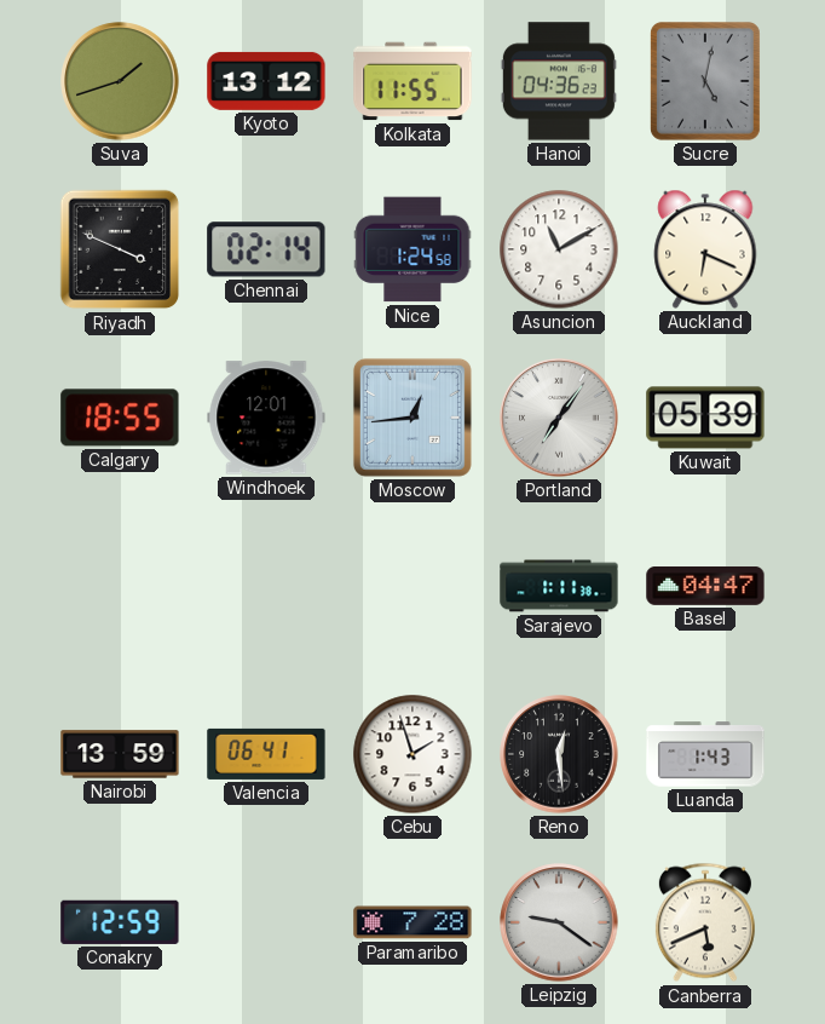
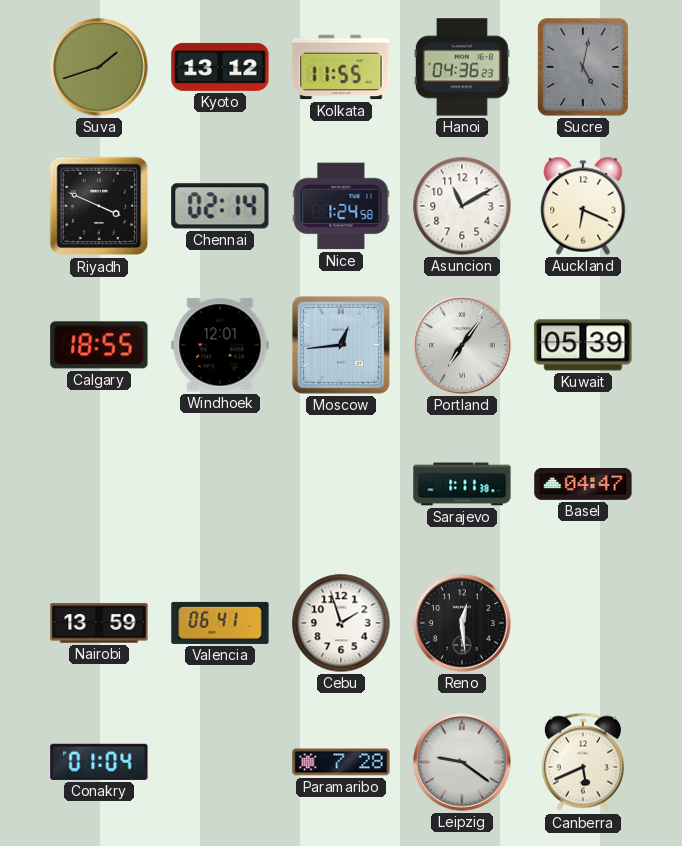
Luanda: 1:43 -> none
Conakry: 12:59 -> 01:04
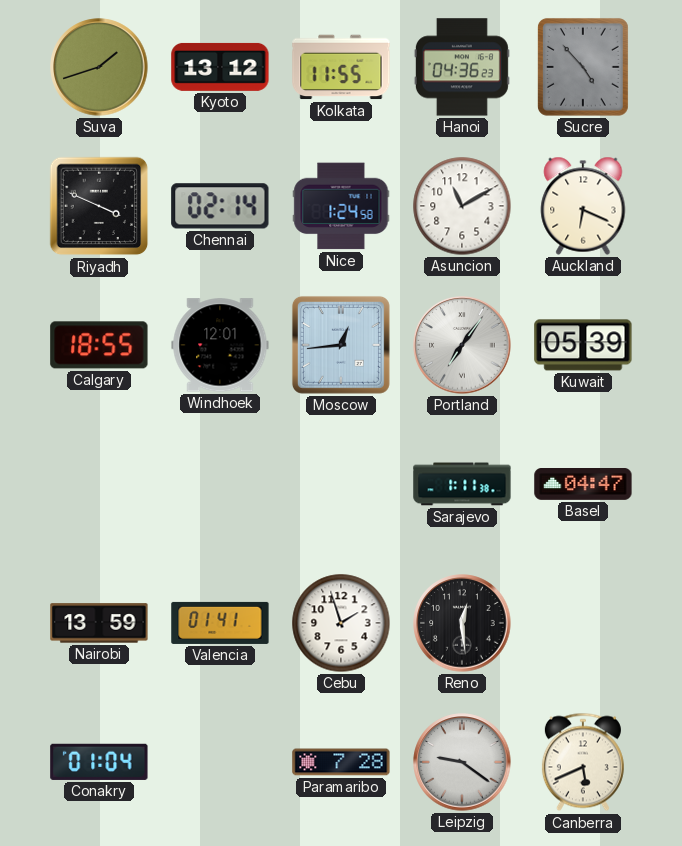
Sucre: 5:02 -> 4:53
Valencia: 06:41 -> 01:41
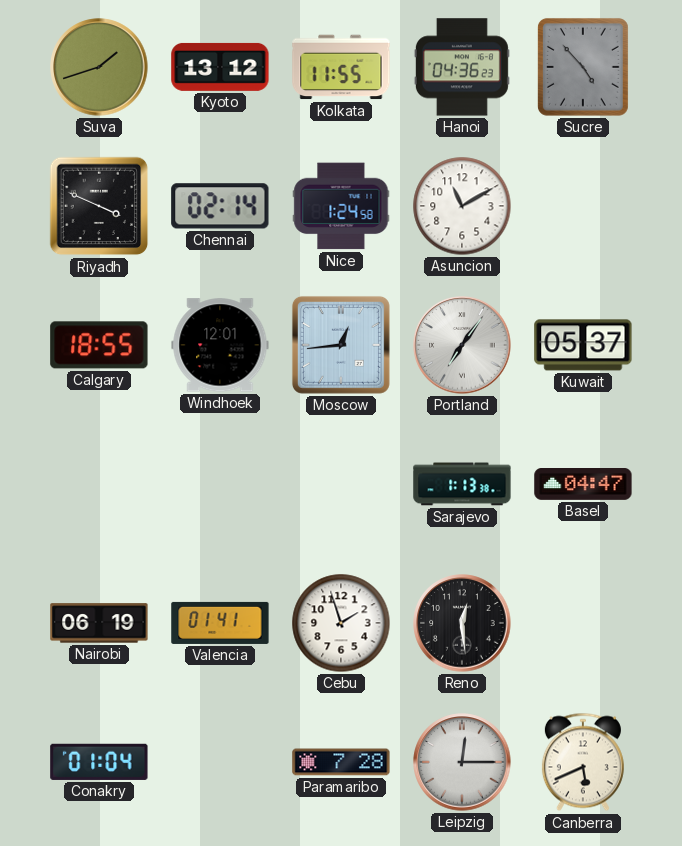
Auckland: 6:19 -> none
Kuwait: 05:39 -> 05:37
Sarajevo: 1:11 -> 1:13
Nairobi: 13:59 -> 06:19
Leipzig: 9:21 -> 12:15
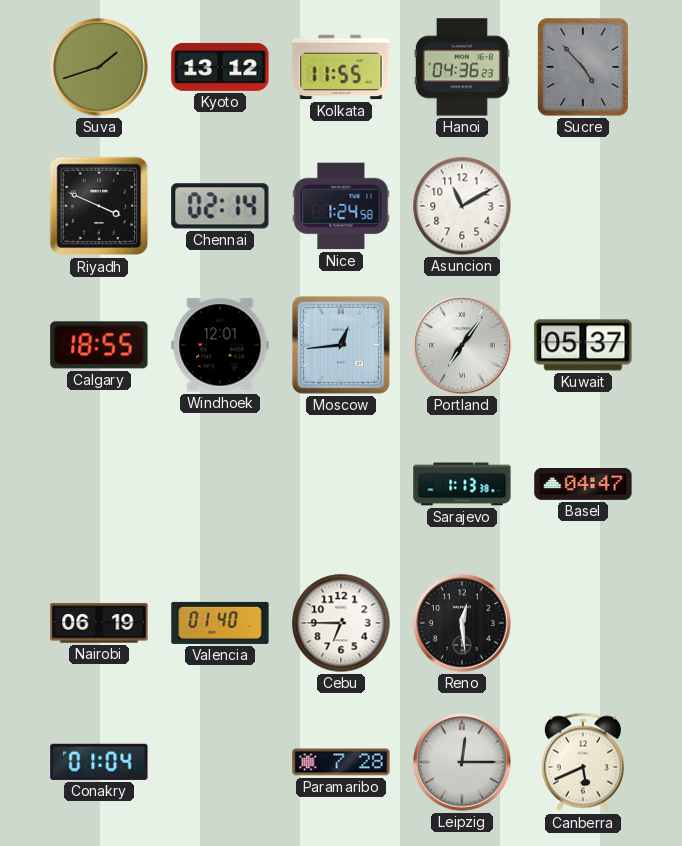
Valencia: 01:41 -> 01:40
Cebu: 1:57 -> 6:45
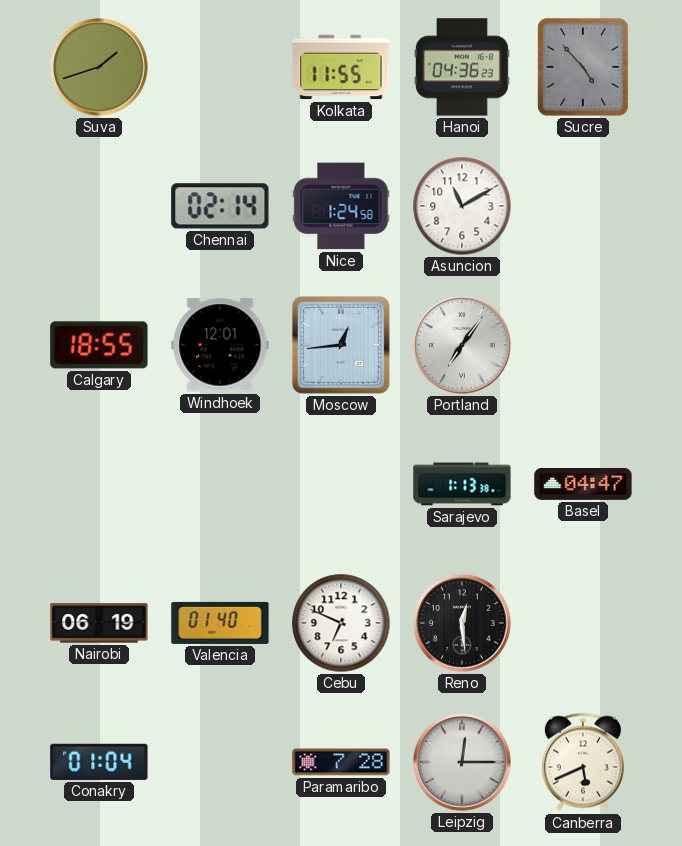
Kyoto: 13:12 -> none
Riyadh: 3:49 -> none
Kuwait: 05:37 -> none
Cebu: 6:45 -> 6:49
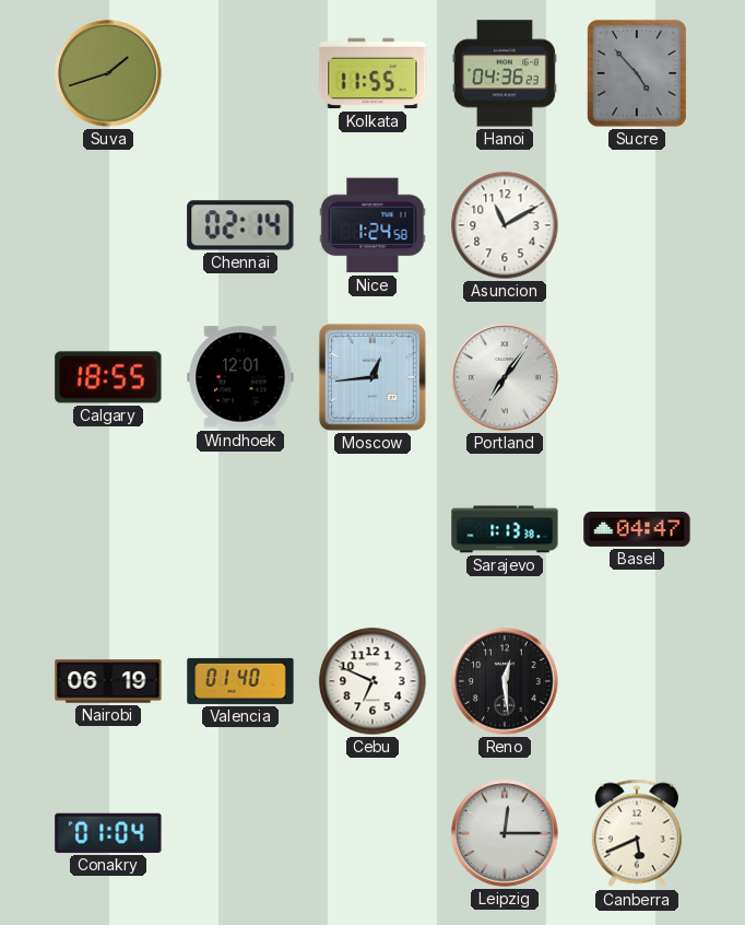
Paramaribo: 7:28 -> none
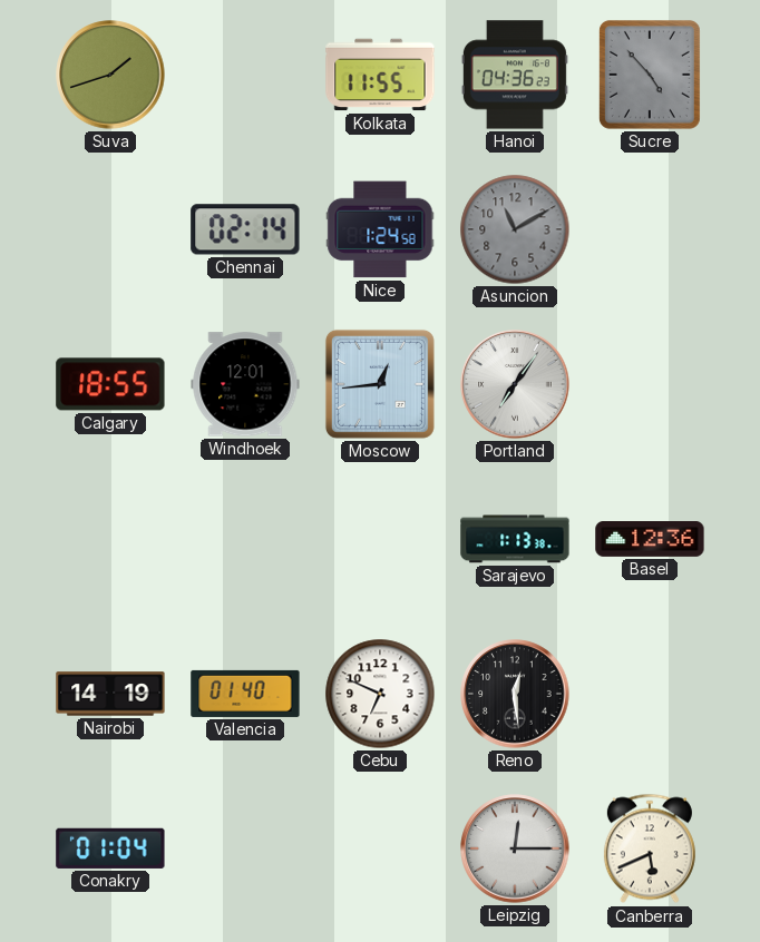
Asuncion dial: white -> grey
Basel: 04:47 -> 12:36
Nairobi: 06:19 -> 14:19
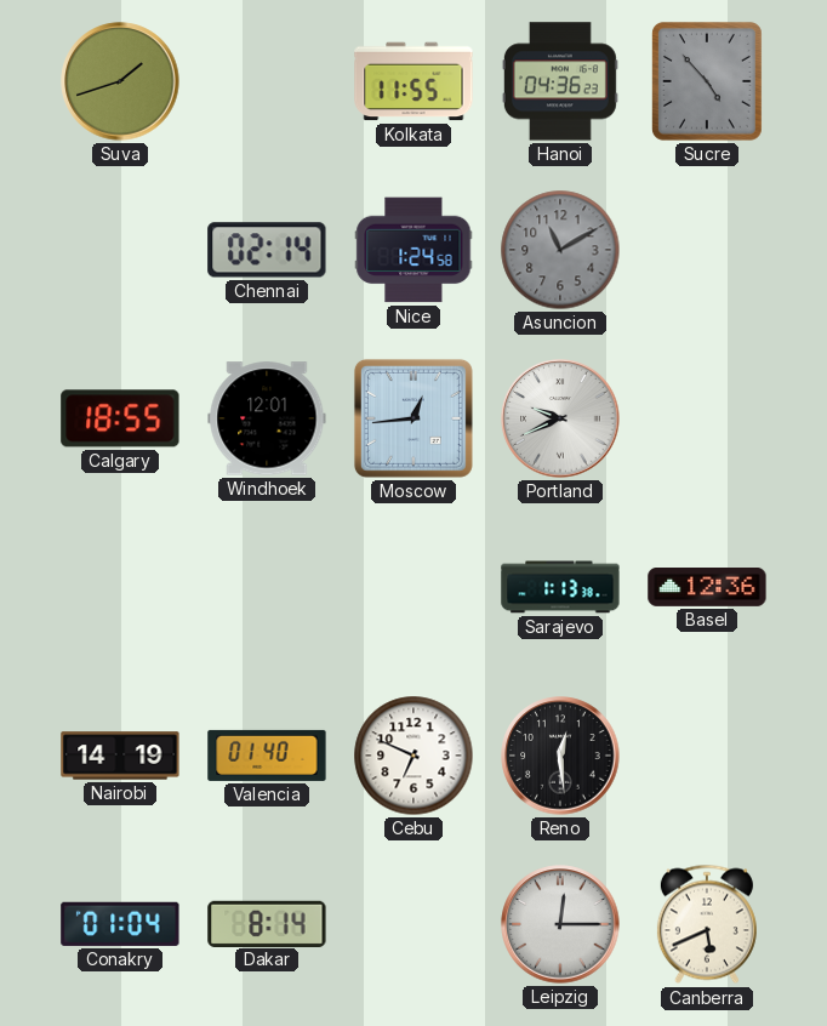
Portland: 7:06 -> 9:41
Dakar: none -> 8:14
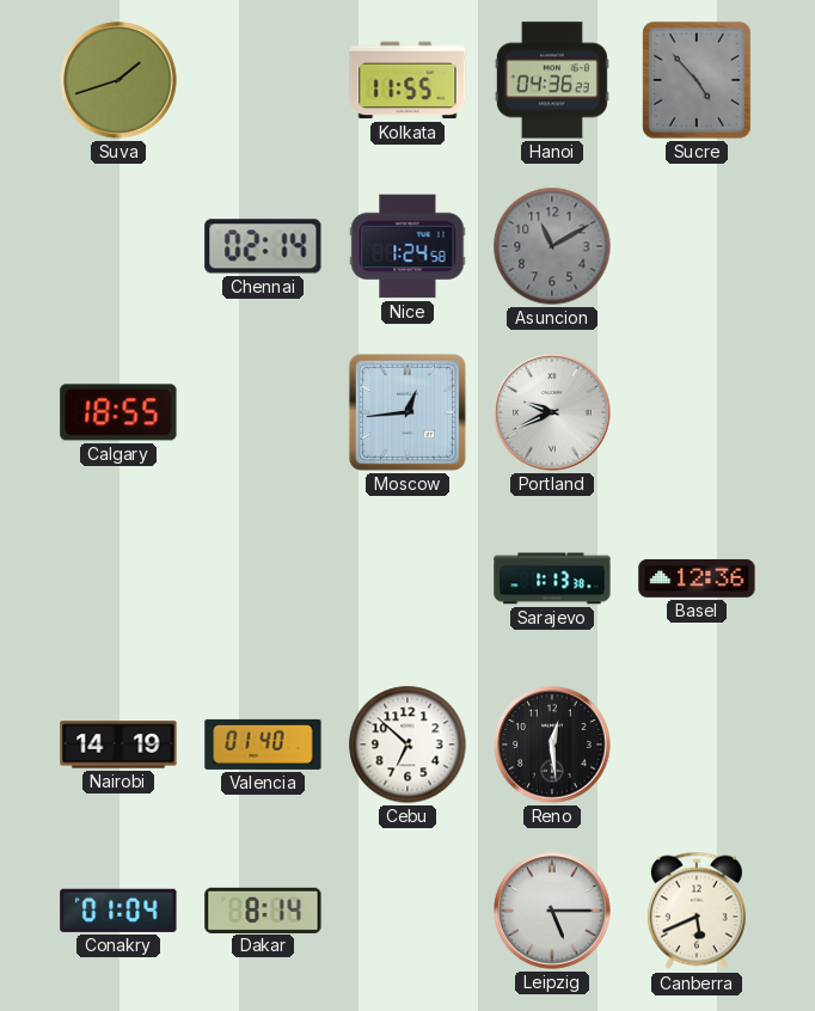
Windhoek: 12:01 -> none
Cebu: 6:49 -> 6:52
Leipzig: 12:15 -> 5:15
